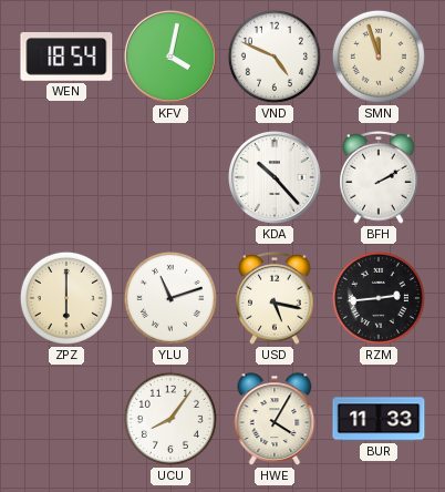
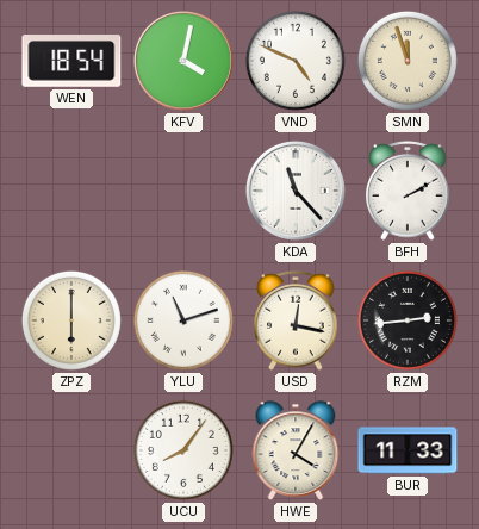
KDA: 10:23 -> 11:23
USD: 5:17 -> 12:17
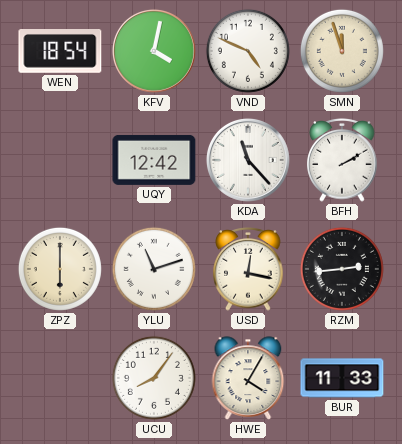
UQY: none -> 12:42
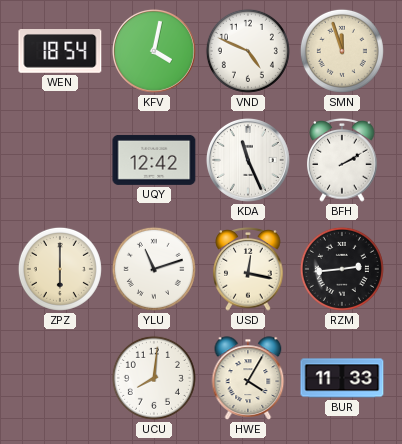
KDA: 11:23 -> 11:26
UCU: 8:06 -> 8:01
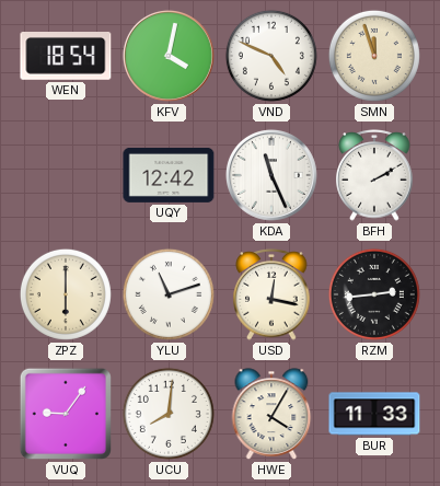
VUQ: none -> 9:06
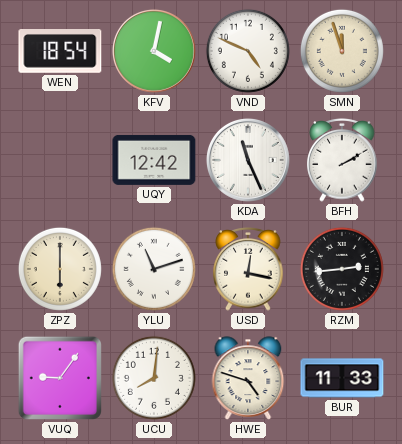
HWE: 4:05 -> 4:48
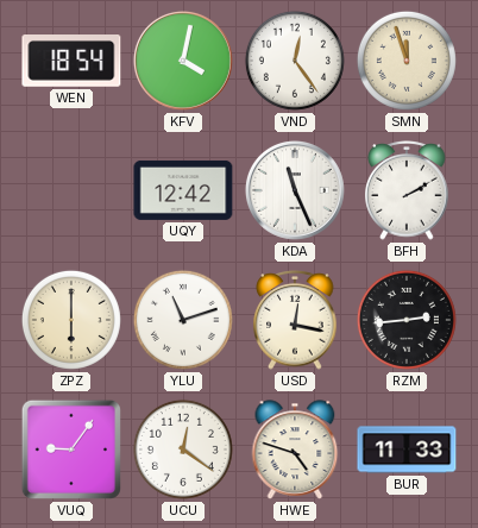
VND: 4:49 -> 12:24
UCU: 8:01 -> 12:21
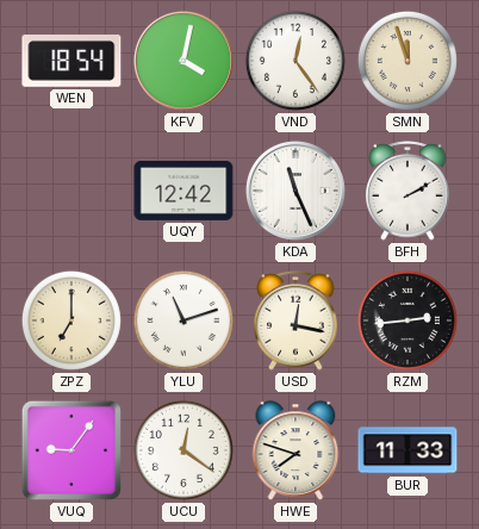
ZPZ: 6:00 -> 7:00
HWE: 4:48 -> 7:48
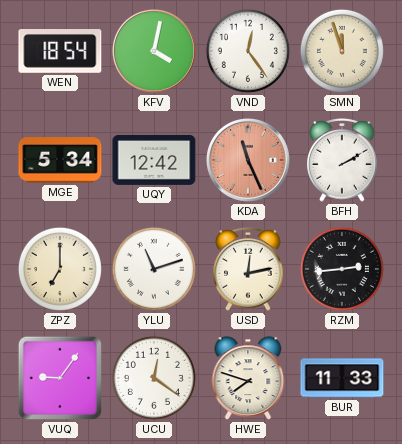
MGE: none -> 5:34
KDA dial: white -> salmon
USD: 12:17 -> 12:13
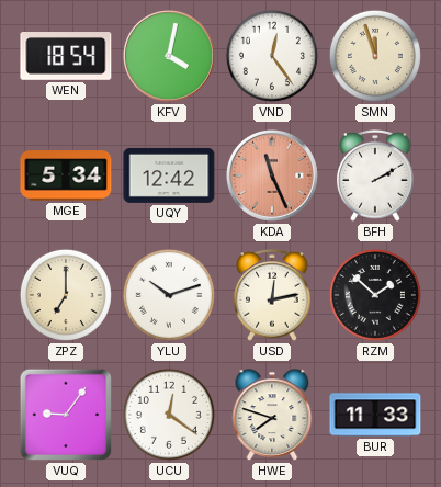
YLU: 11:12 -> 10:12
RZM: 2:44 -> 1:52
